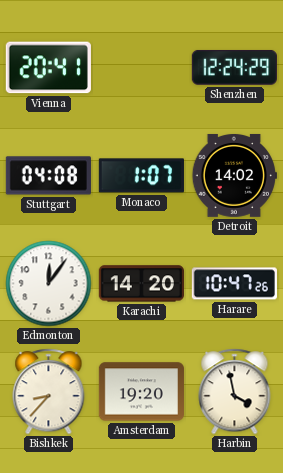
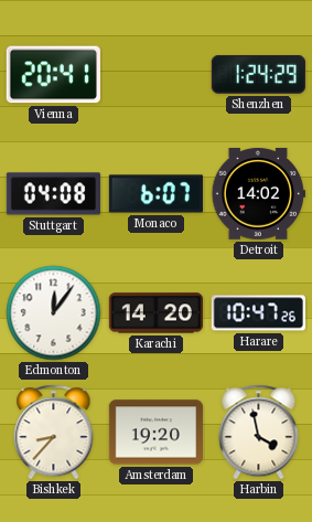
Shenzhen: 12:24 -> 1:24
Monaco: 1:07 -> 6:07
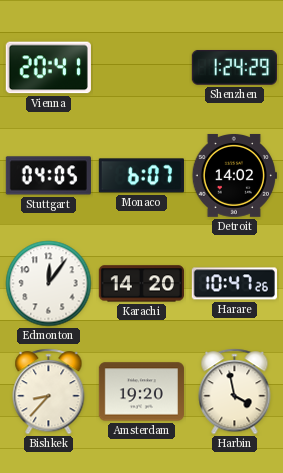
Stuttgart: 04:08 -> 04:05
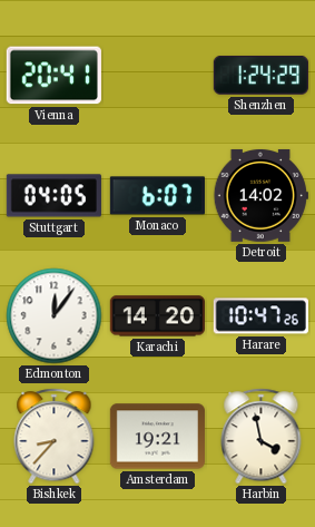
Amsterdam: 19:20 -> 19:21
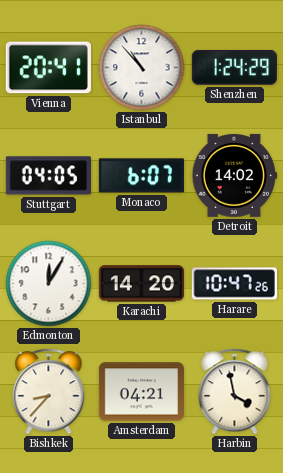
Istanbul: none -> 10:53
Edmonton: 12:06 -> 12:05
Amsterdam: 19:21 -> 04:21
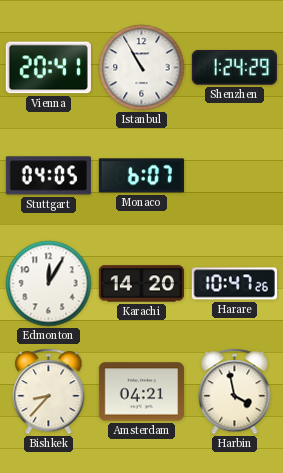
Istanbul: 10:53 -> 10:55
Detroit: 14:02 -> none
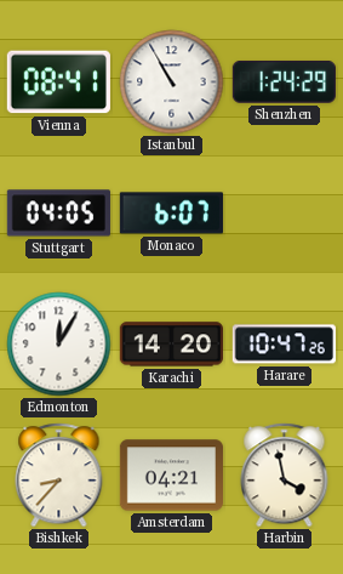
Vienna: 20:41 -> 08:41
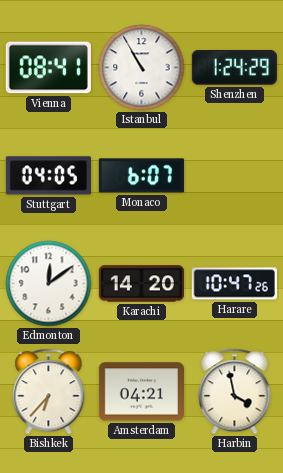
Edmonton: 12:05 -> 12:09
Bishkek: 8:37 -> 6:37
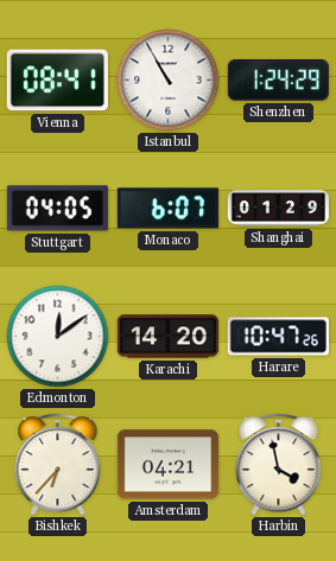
Shanghai: none -> 01:29
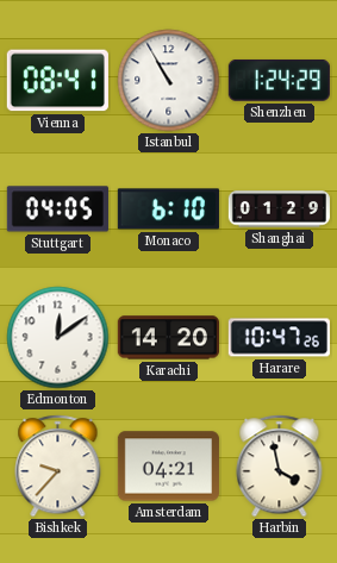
Monaco: 6:07 -> 6:10
Bishkek: 6:37 -> 9:37
